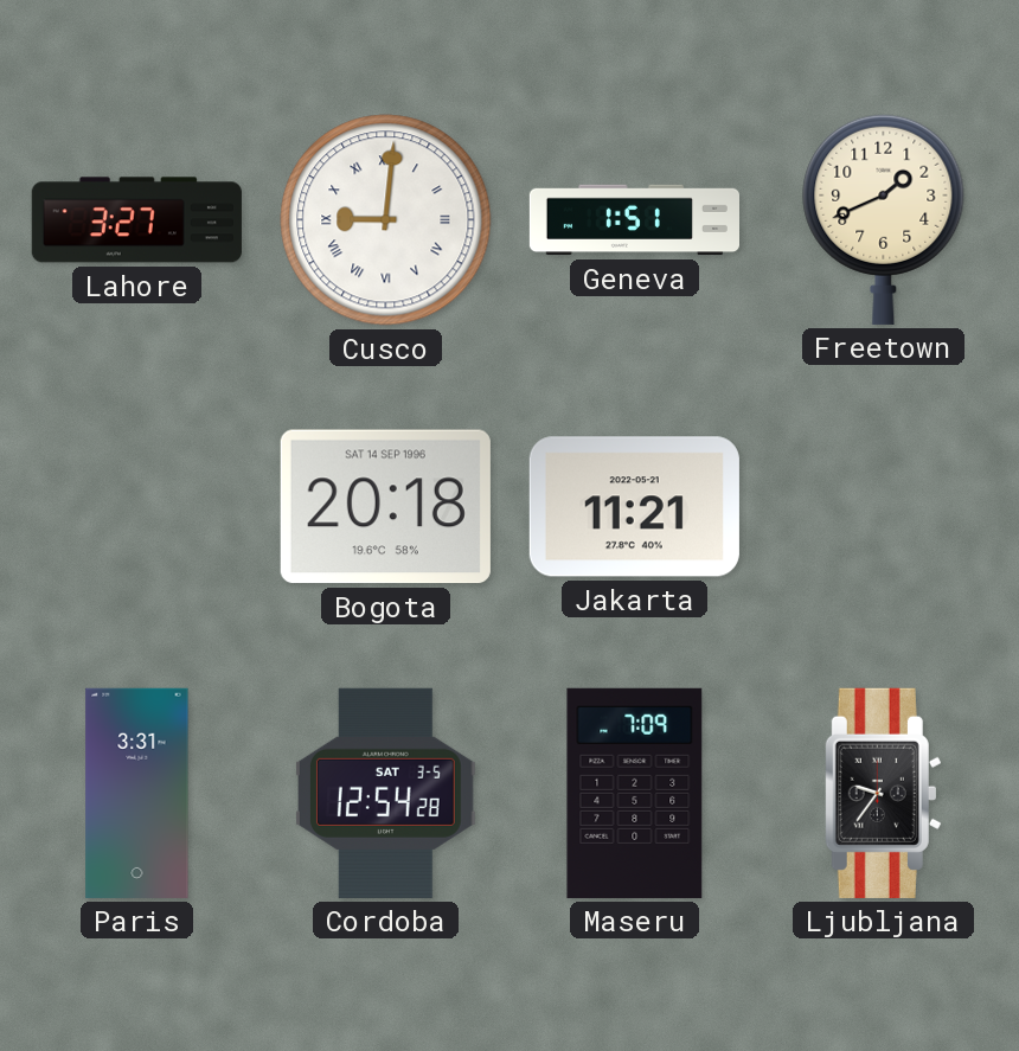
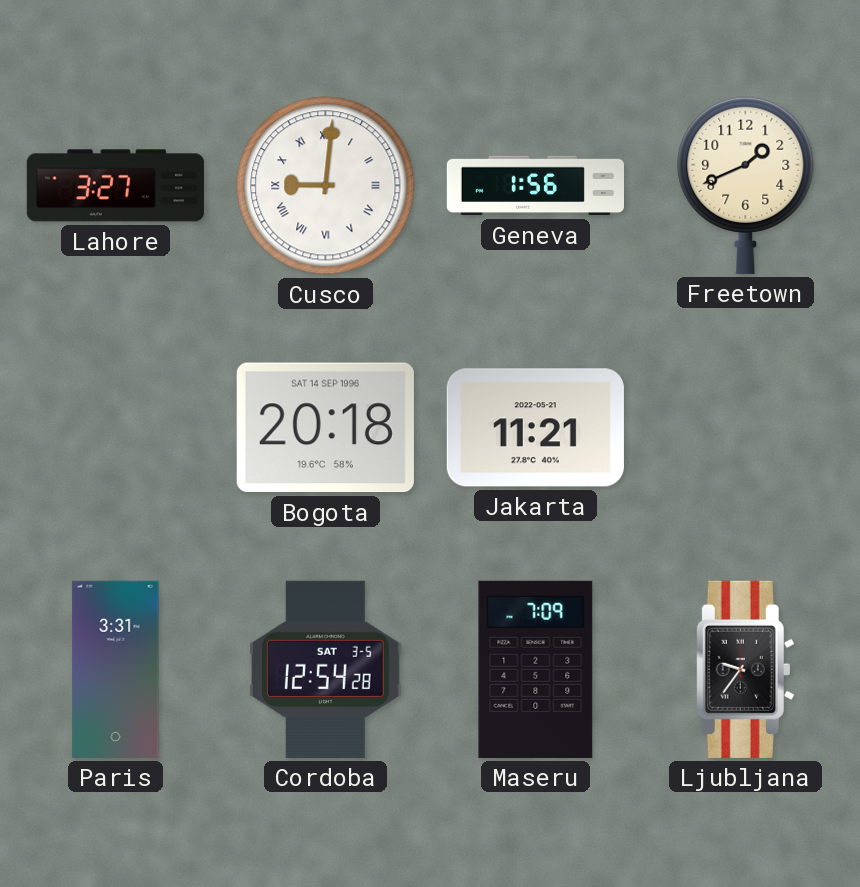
Geneva: 1:51 -> 1:56
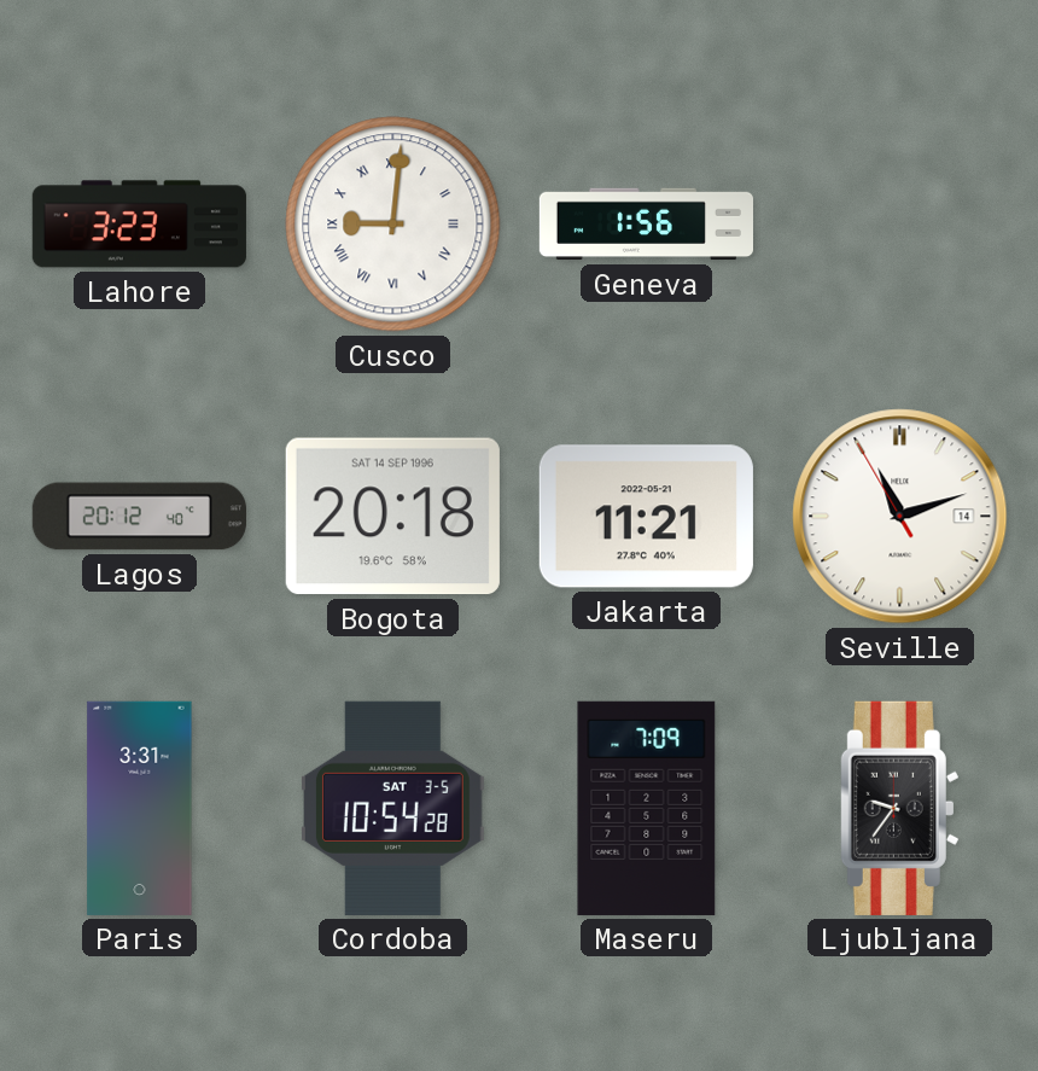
Lahore: 3:27 -> 3:23
Freetown: 1:41 -> none
Lagos: none -> 20:12
Seville: none -> 11:11
Cordoba: 12:54 -> 10:54
